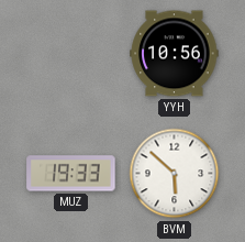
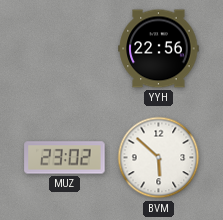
YYH: 10:56 -> 22:56
MUZ: 19:33 -> 23:02
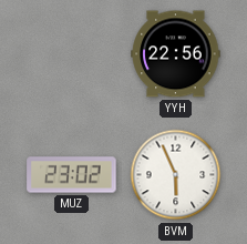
BVM: 5:52 -> 5:56
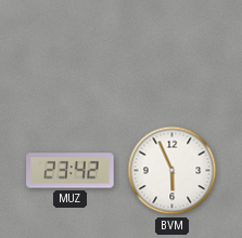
YYH: 22:56 -> none
MUZ: 23:02 -> 23:42
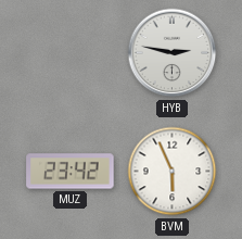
HYB: none -> 2:47
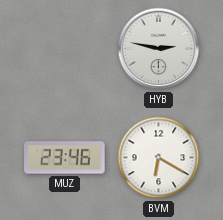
MUZ: 23:42 -> 23:46
BVM: 5:56 -> 6:20
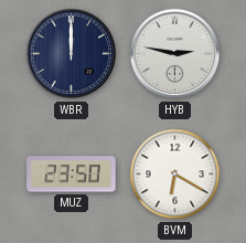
WBR: none -> 12:00
MUZ: 23:46 -> 23:50
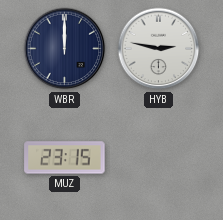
MUZ: 23:50 -> 23:15
BVM: 6:20 -> none
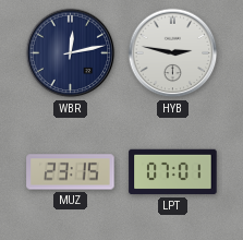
WBR: 12:00 -> 12:13
LPT: none -> 07:01
